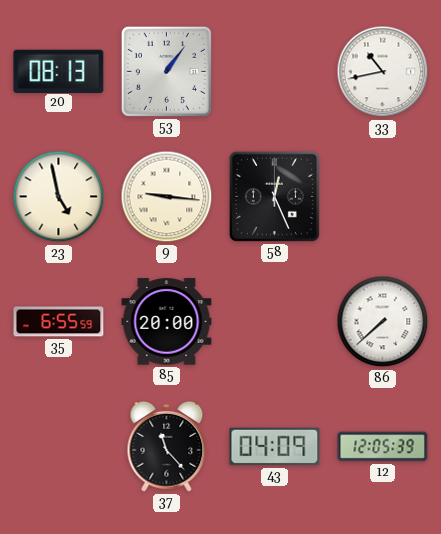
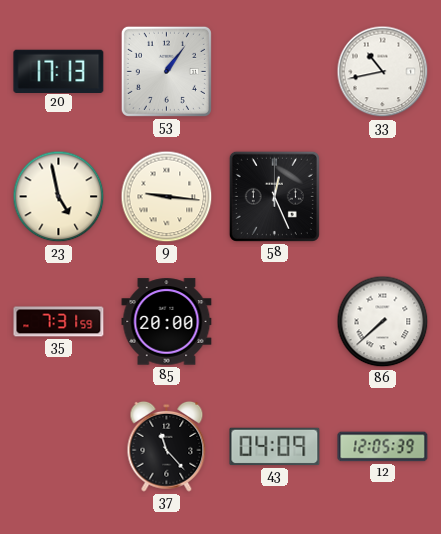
20: 08:13 -> 17:13
35: 6:55 -> 7:31
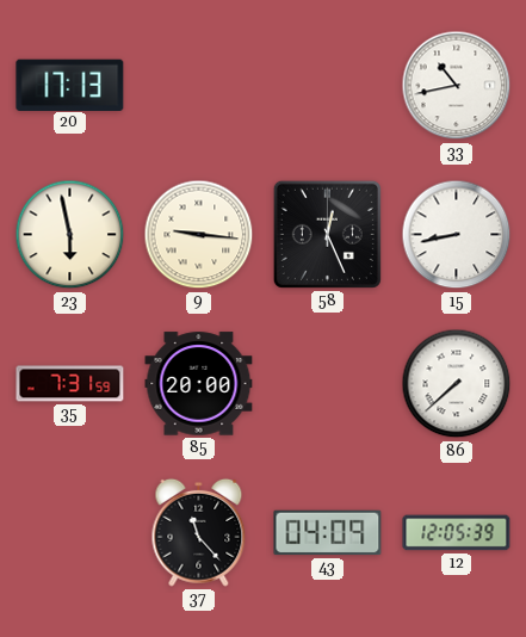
53: 1:06 -> none
23: 4:58 -> 5:58
15: none -> 8:43
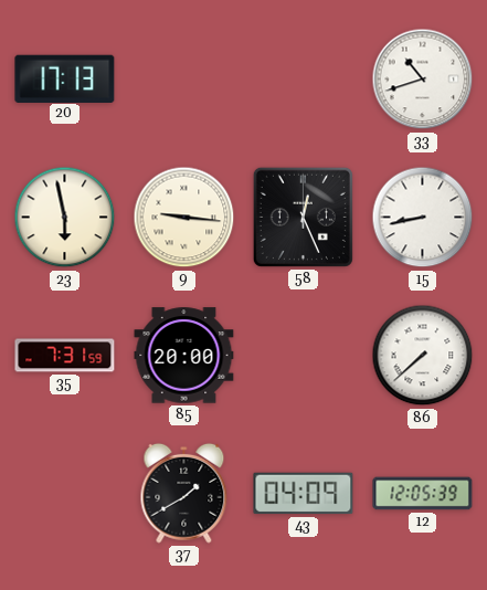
33: 10:43 -> 10:42
37: 11:23 -> 1:40
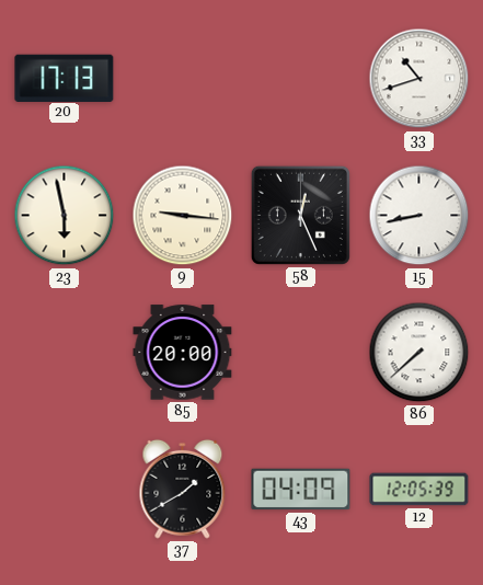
35: 7:31 -> none
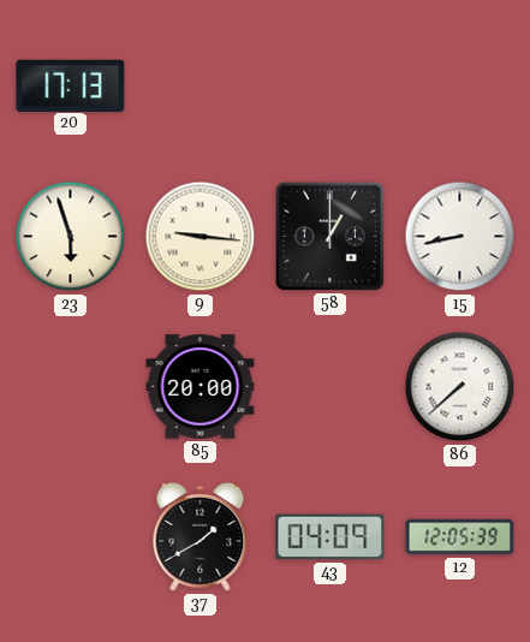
33: 10:42 -> none
23: 5:58 -> 5:57
58: 12:26 -> 1:00
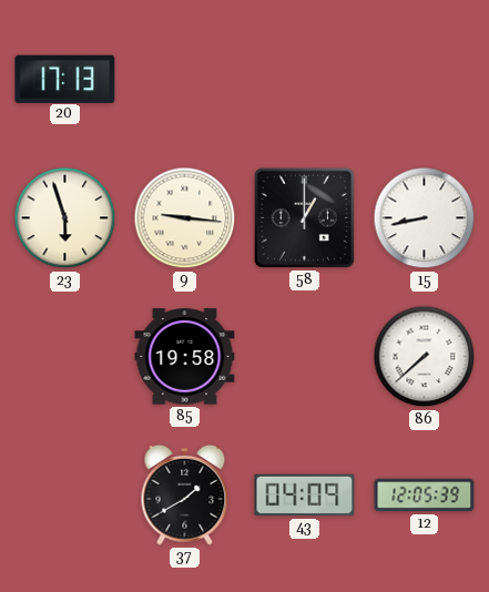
85: 20:00 -> 19:58
